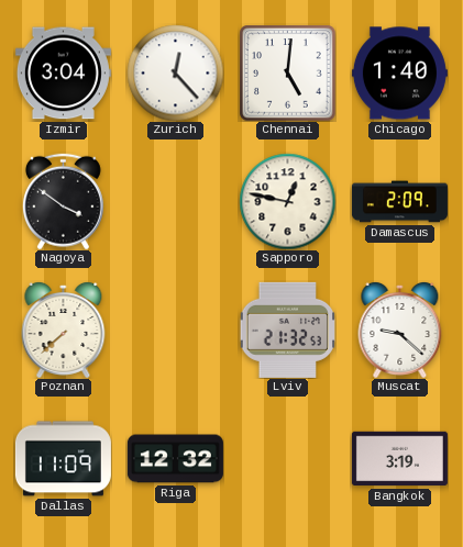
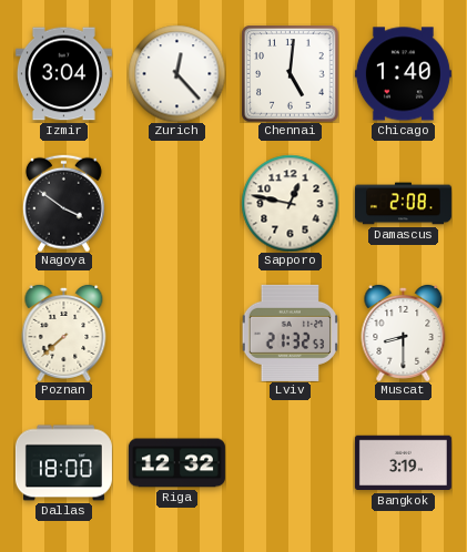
Damascus: 2:09 -> 2:08
Muscat: 9:22 -> 8:30
Dallas: 11:09 -> 18:00
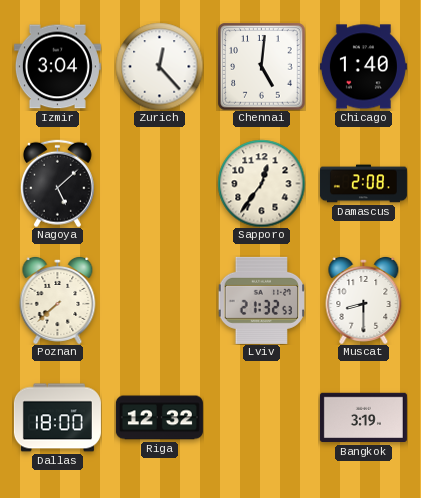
Nagoya: 3:51 -> 5:08
Sapporo: 12:47 -> 12:36
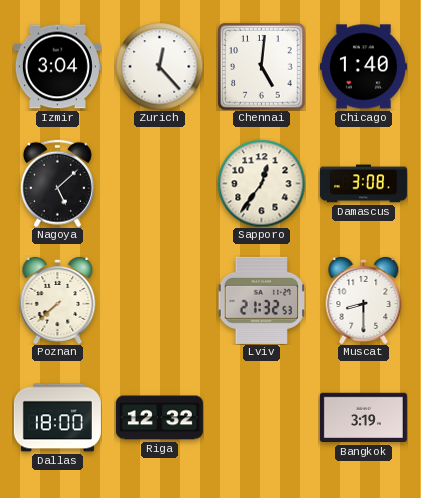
Damascus: 2:08 -> 3:08
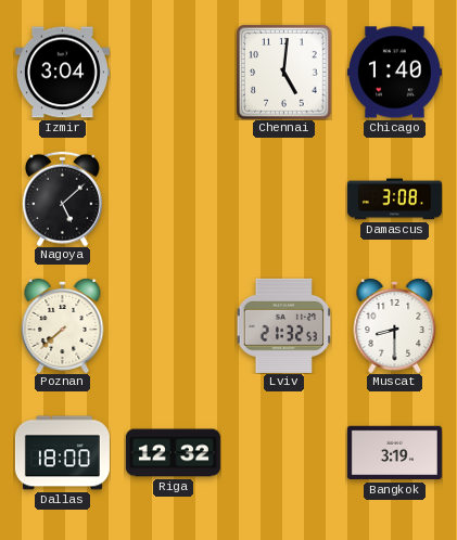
Zurich: 12:23 -> none
Sapporo: 12:36 -> none
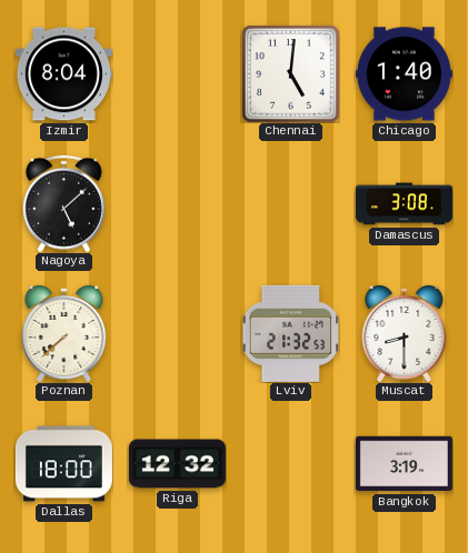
Izmir: 3:04 -> 8:04
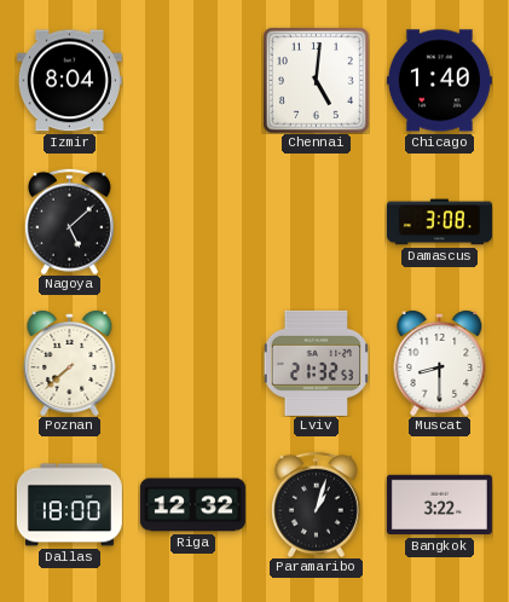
Paramaribo: none -> 1:03
Bangkok: 3:19 -> 3:22
